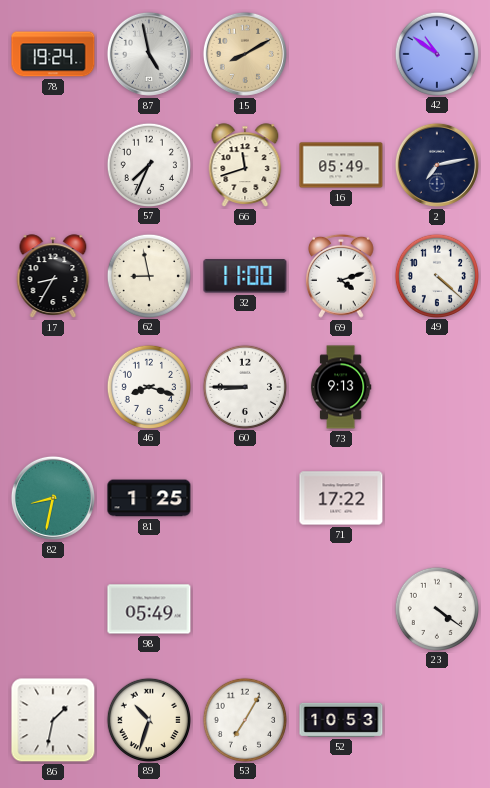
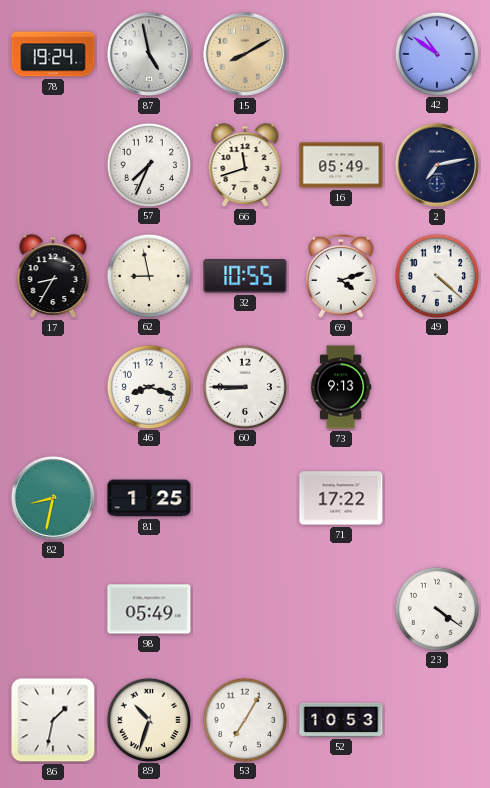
32: 11:00 -> 10:55
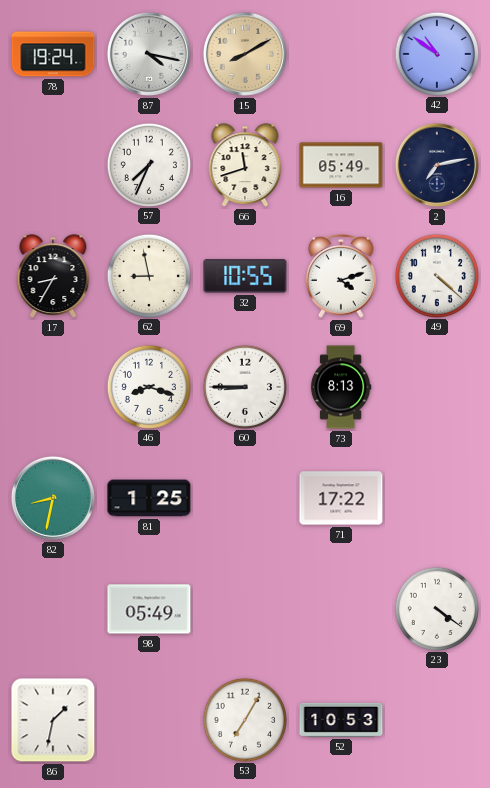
87: 4:58 -> 4:17
73: 9:13 -> 8:13
89: 10:33 -> none
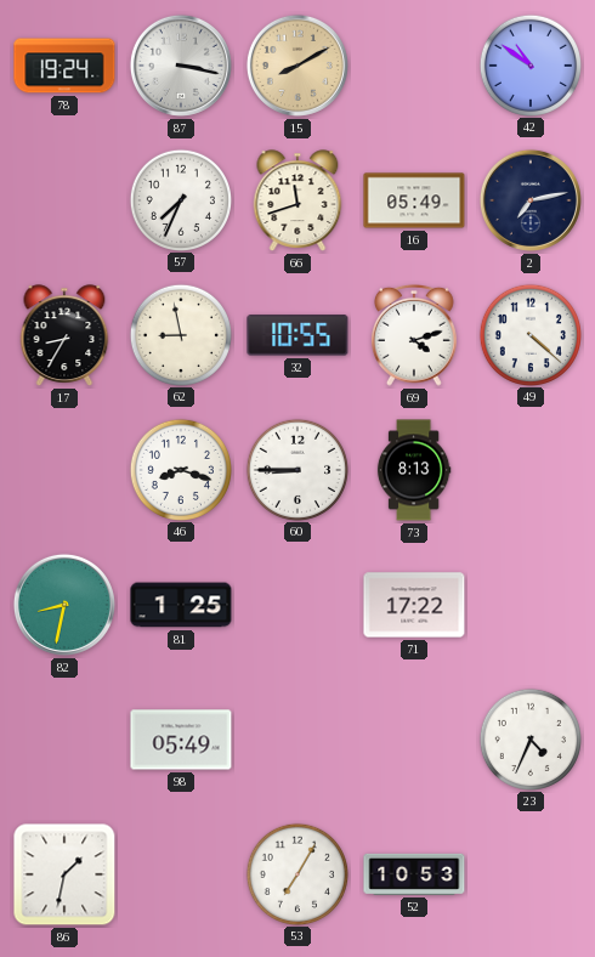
87: 4:17 -> 3:17
23: 4:21 -> 4:34
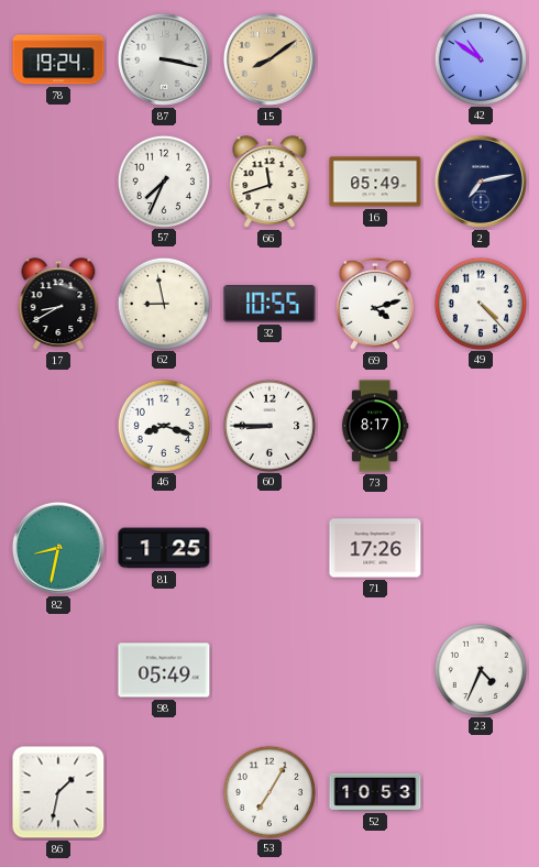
15: 8:10 -> 8:09
17: 8:35 -> 8:40
49: 4:22 -> 4:23
73: 8:13 -> 8:17
71: 17:22 -> 17:26
